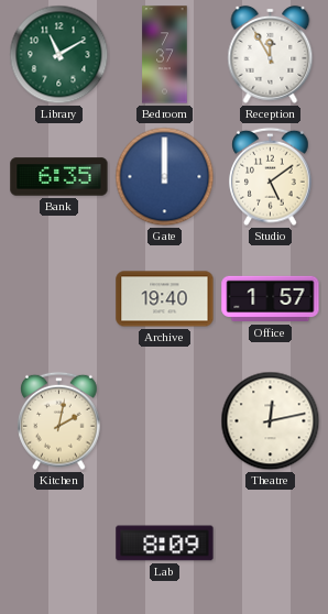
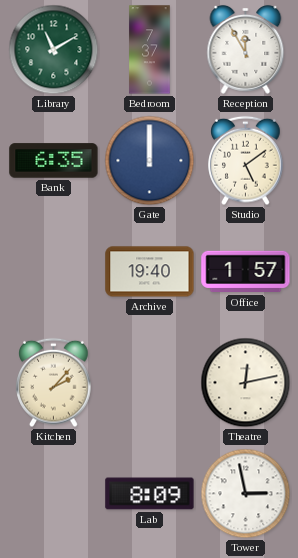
Kitchen: 2:02 -> 2:07
Tower: none -> 2:58
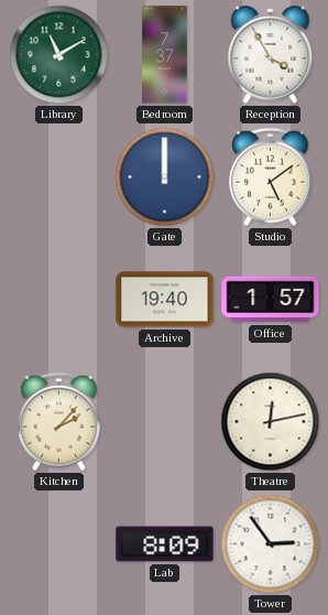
Reception: 11:55 -> 3:55
Bank: 6:35 -> none
Tower: 2:58 -> 2:54
